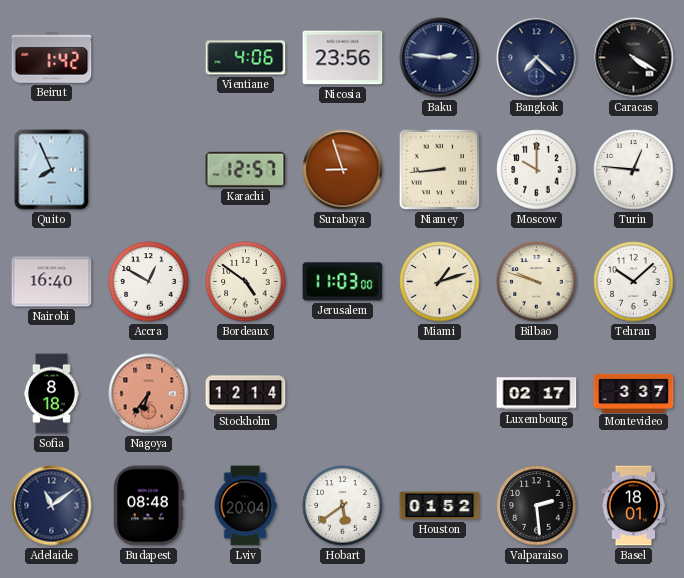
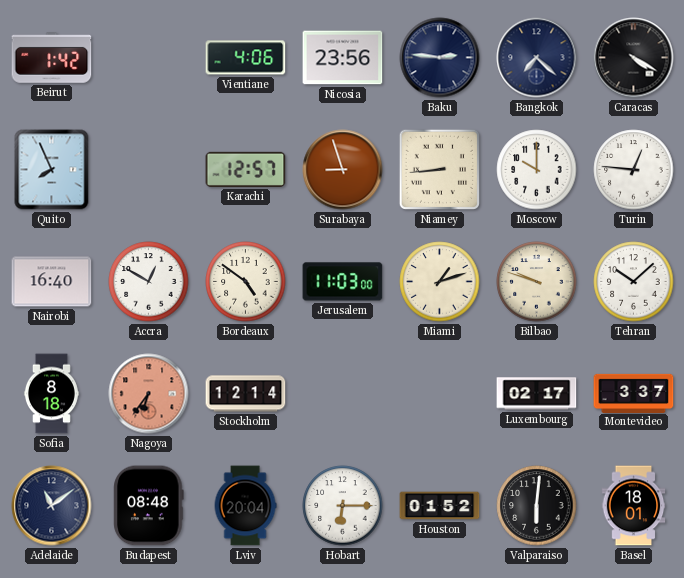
Hobart: 5:39 -> 6:15
Valparaiso: 2:29 -> 6:01
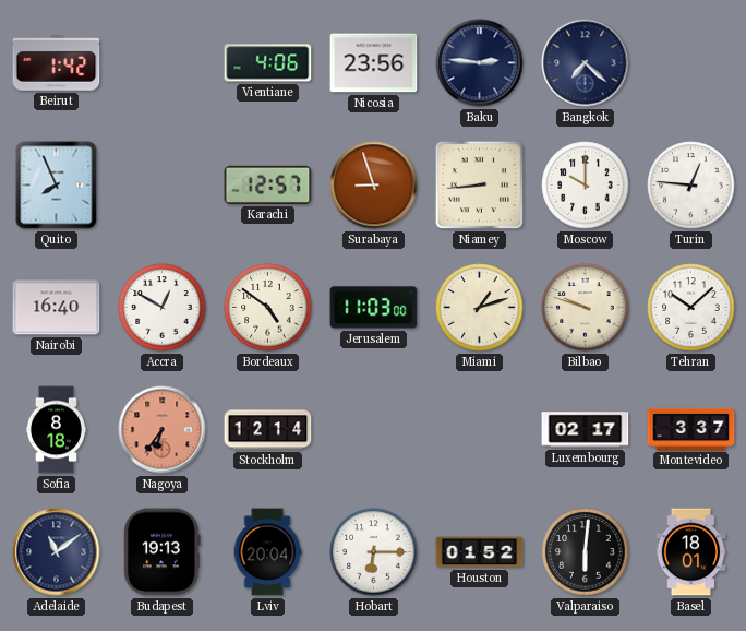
Caracas: 4:20 -> none
Budapest: 08:48 -> 19:13
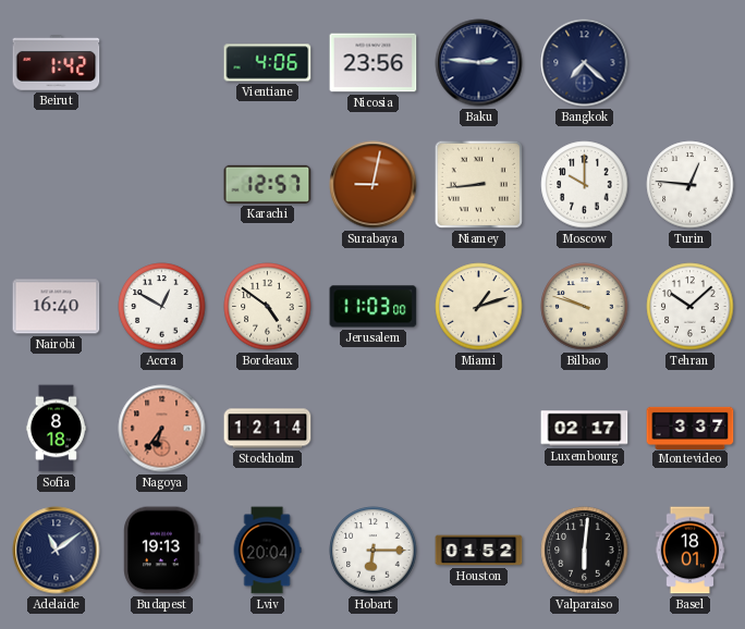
Quito: 7:56 -> none
Surabaya: 8:57 -> 9:02
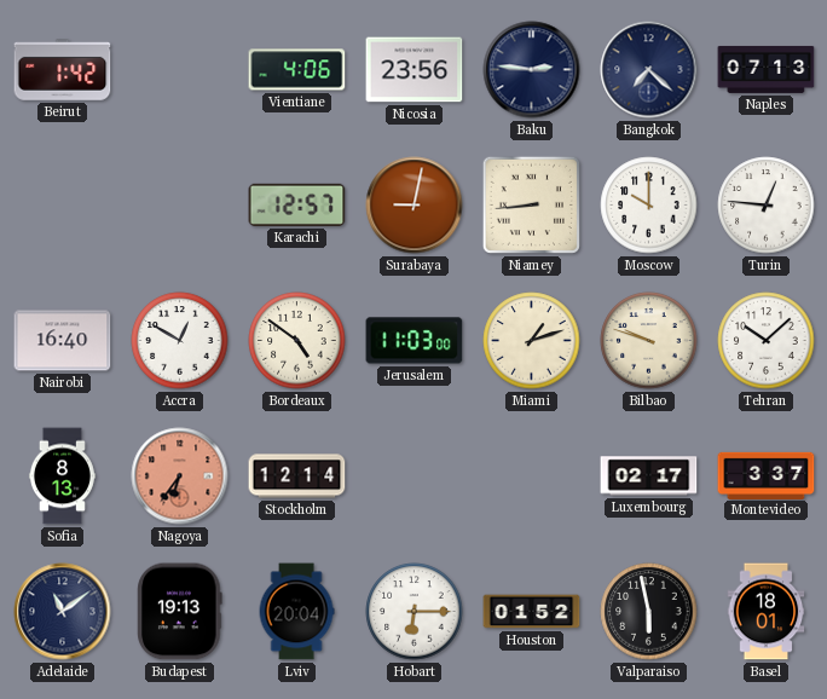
Naples: none -> 07:13
Sofia: 8:18 -> 8:13
Valparaiso: 6:01 -> 5:58
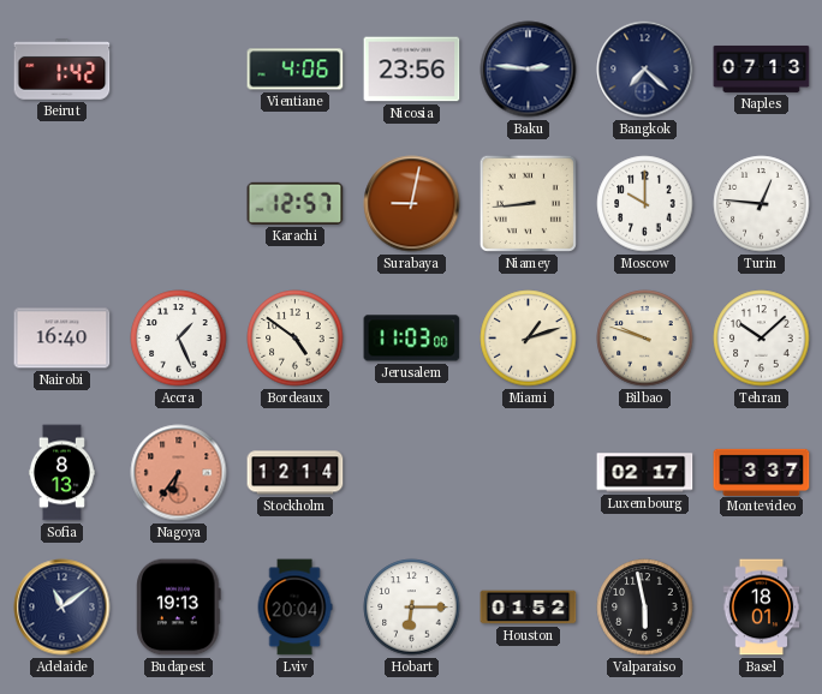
Accra: 12:50 -> 1:26
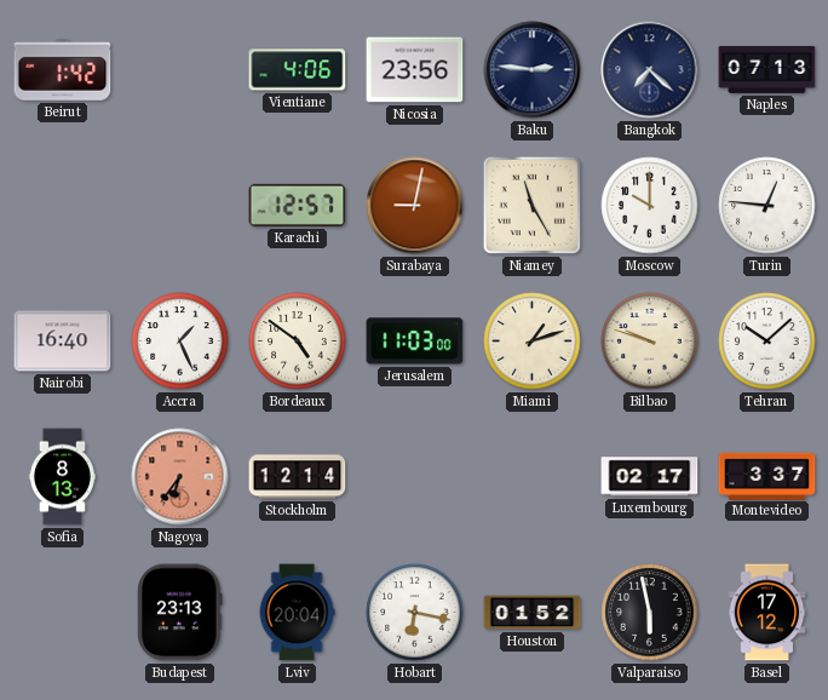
Niamey: 8:44 -> 11:25
Adelaide: 11:09 -> none
Budapest: 19:13 -> 23:13
Hobart: 6:15 -> 6:17
Basel: 18:01 -> 17:12
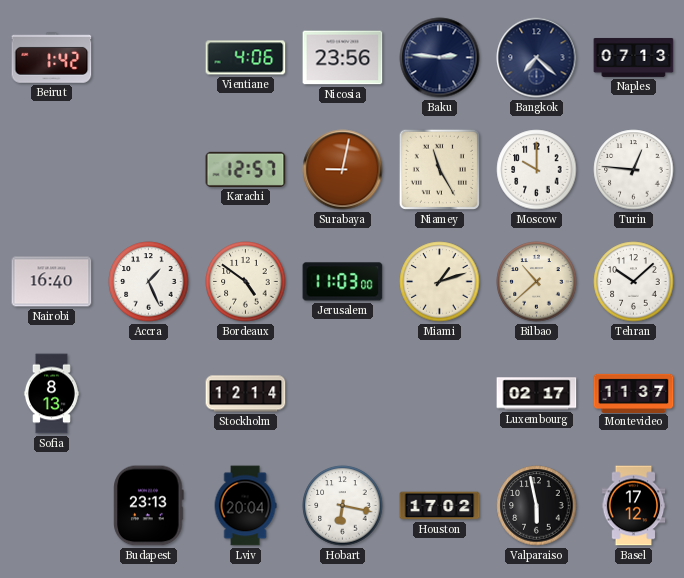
Bilbao: 9:48 -> 10:38
Nagoya: 6:36 -> none
Montevideo: 3:37 -> 11:37
Houston: 01:52 -> 17:02
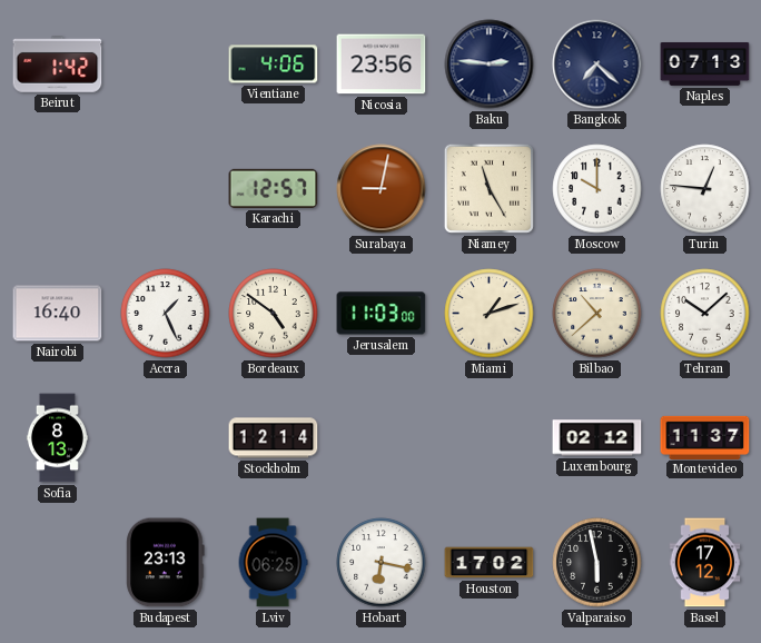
Luxembourg: 02:17 -> 02:12
Lviv: 20:04 -> 06:25
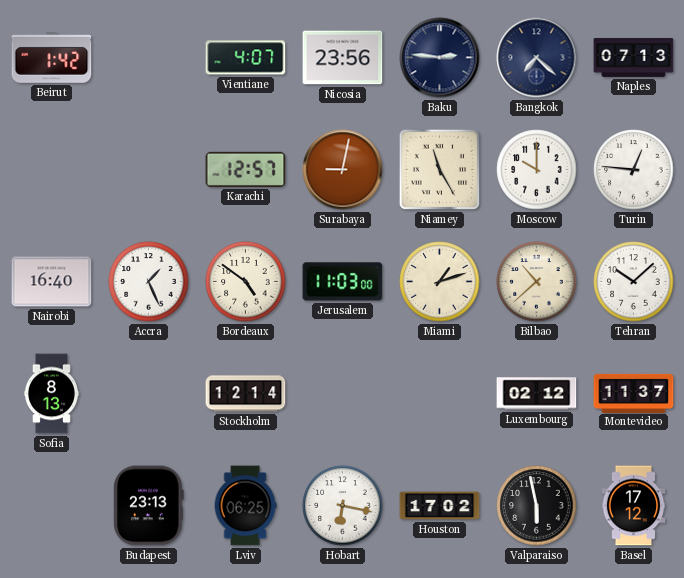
Vientiane: 4:06 -> 4:07
